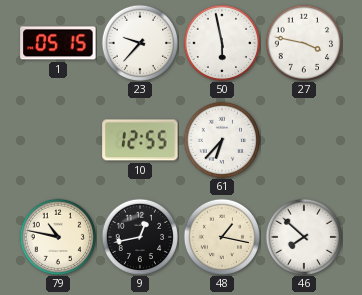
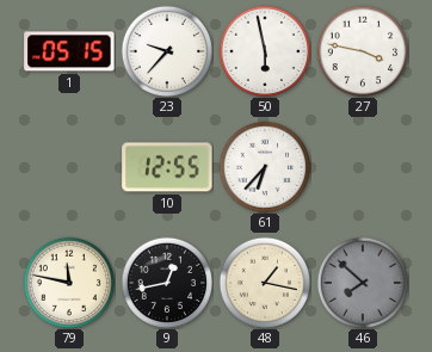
79: 10:47 -> 11:47
46 dial: white -> grey
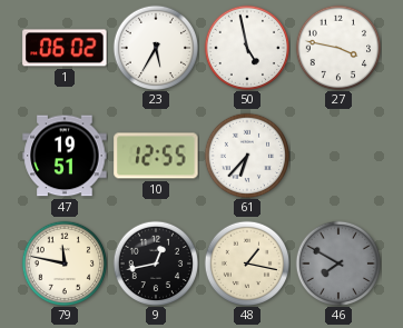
1: 05:15 -> 06:02
23: 9:37 -> 5:35
50: 5:58 -> 4:58
47: none -> 19:51
46: 7:52 -> 7:50
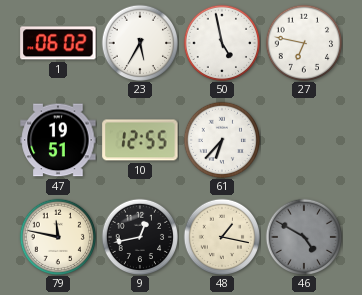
27: 3:47 -> 6:47
46: 7:50 -> 4:50
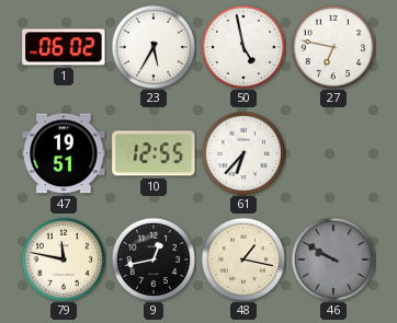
46: 4:50 -> 9:50
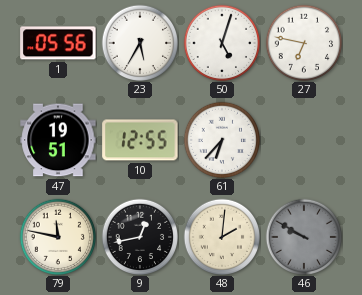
1: 06:02 -> 05:56
50: 4:58 -> 5:03
48: 1:17 -> 2:01
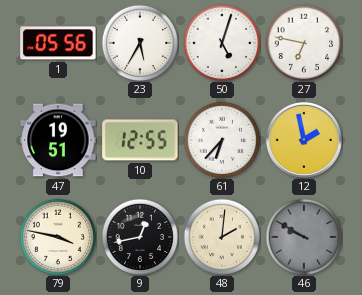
12: none -> 1:58
79: 11:47 -> 3:47
